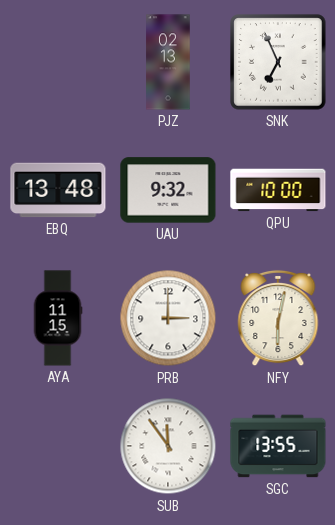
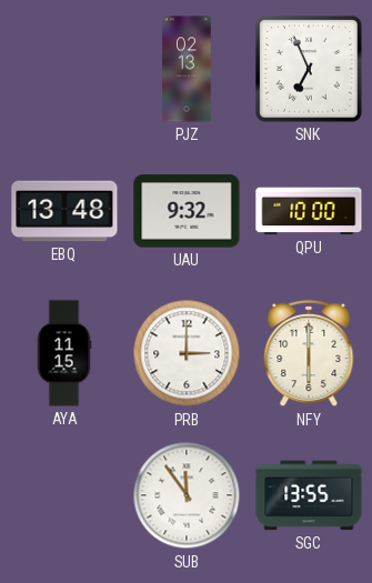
NFY: 6:02 -> 6:00
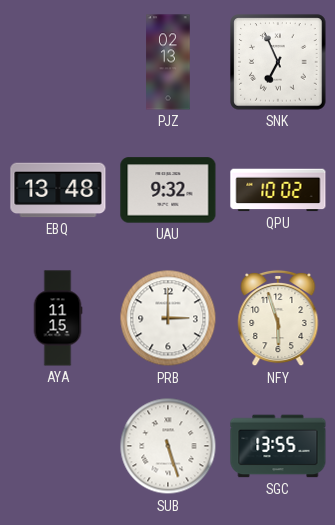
QPU: 10:00 -> 10:02
NFY: 6:00 -> 5:57
SUB: 11:54 -> 5:27
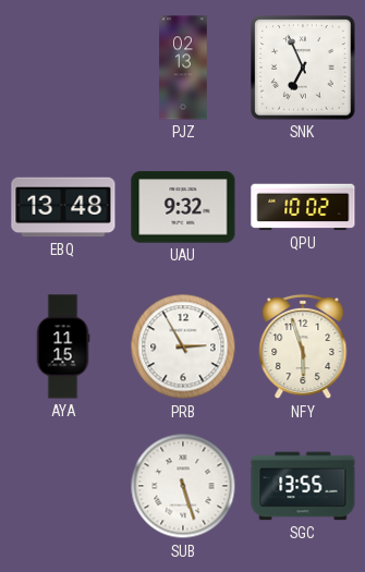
PRB: 3:00 -> 2:55
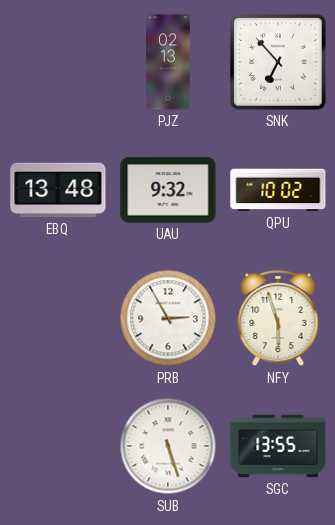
SNK: 6:56 -> 6:53
AYA: 11:15 -> none
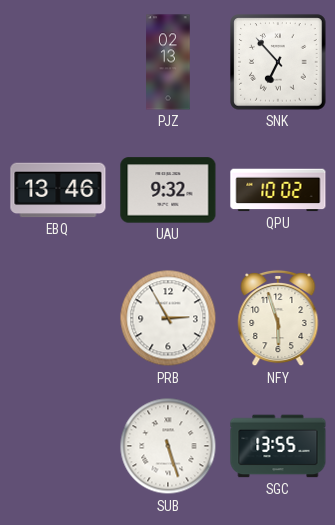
EBQ: 13:48 -> 13:46
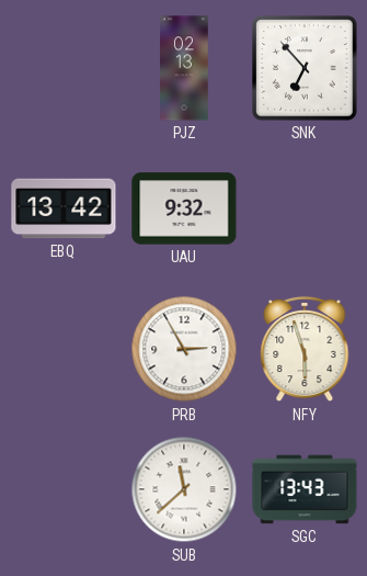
EBQ: 13:46 -> 13:42
QPU: 10:02 -> none
SUB: 5:27 -> 11:38
SGC: 13:55 -> 13:43
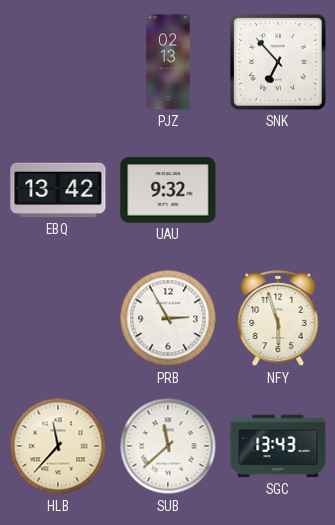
HLB: none -> 11:37
